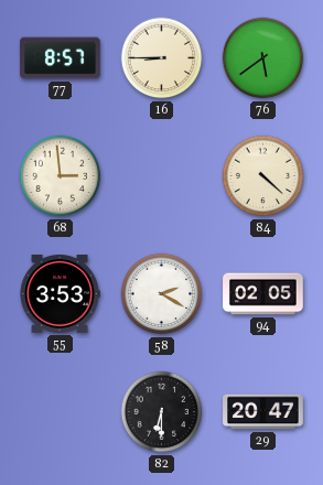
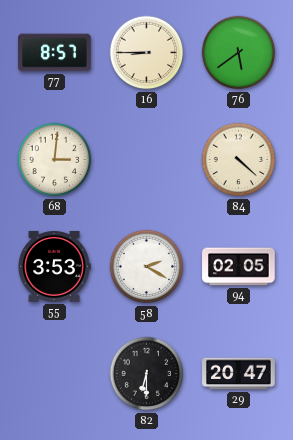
68: 2:59 -> 3:01
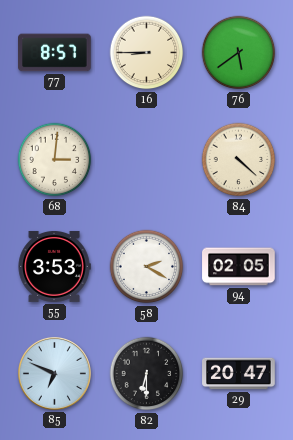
85: none -> 6:49
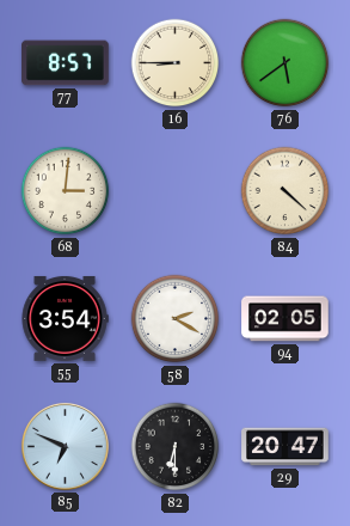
55: 3:53 -> 3:54
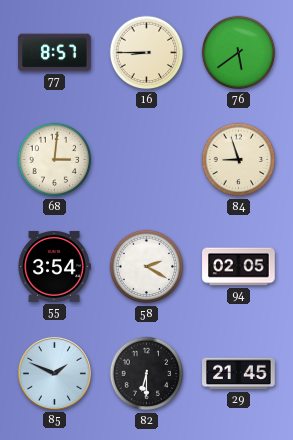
84: 4:22 -> 8:57
85: 6:49 -> 1:49
29: 20:47 -> 21:45
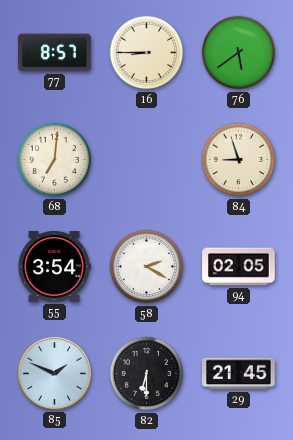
68: 3:01 -> 7:01
